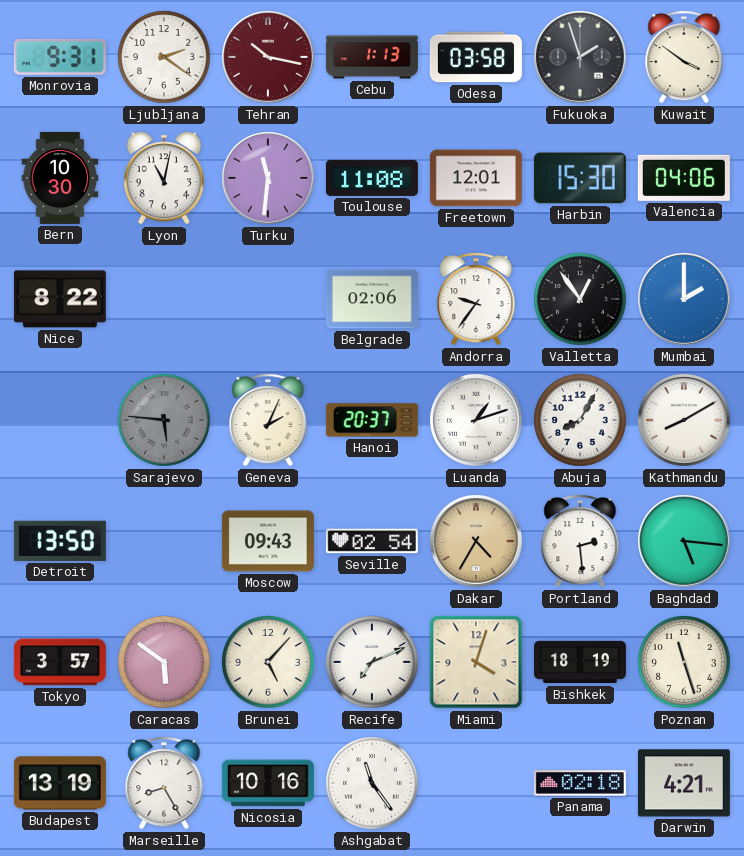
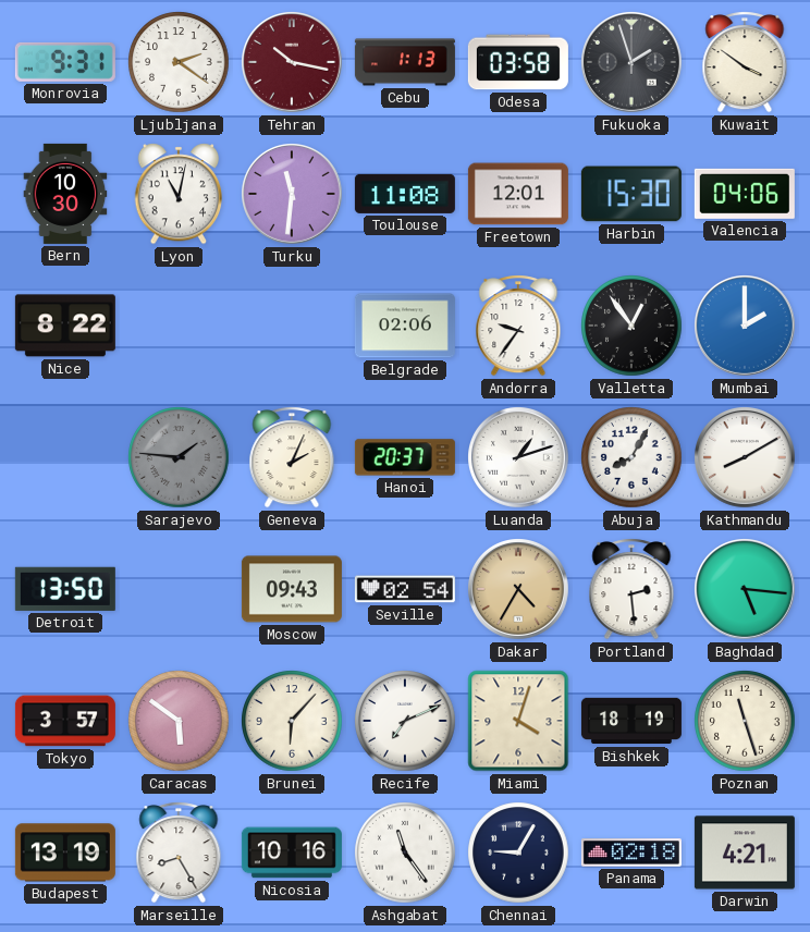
Sarajevo: 5:46 -> 1:46
Brunei: 5:07 -> 6:07
Chennai: none -> 9:05
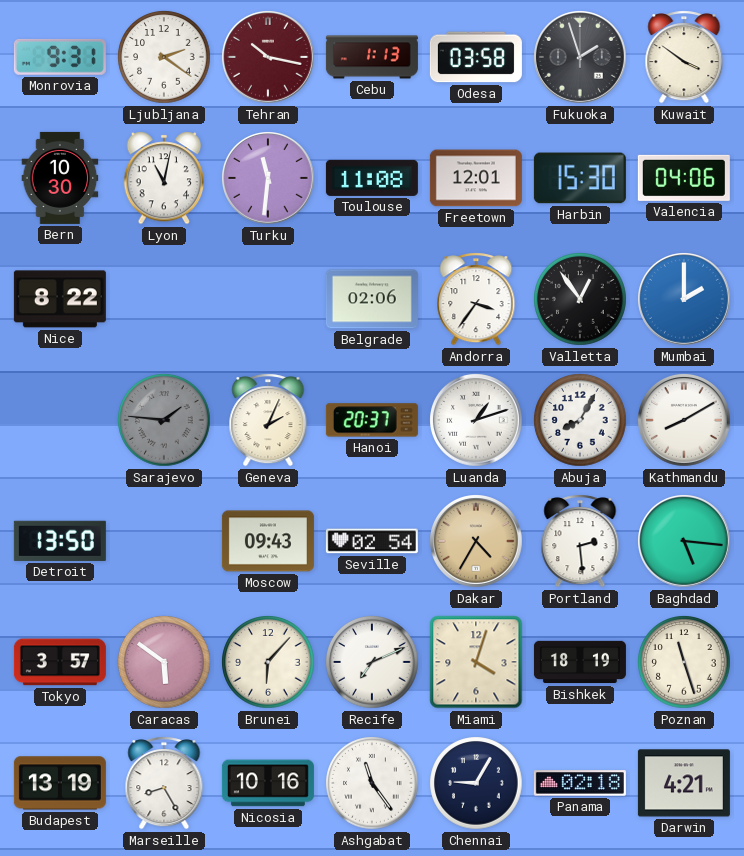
Andorra: 9:36 -> 3:36
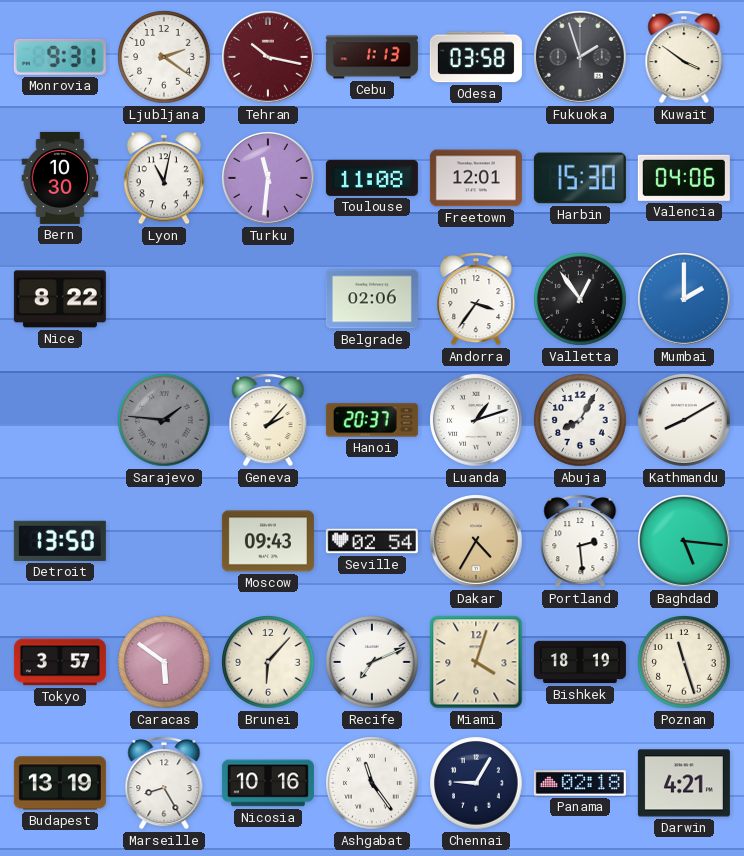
Geneva: 2:04 -> 2:07
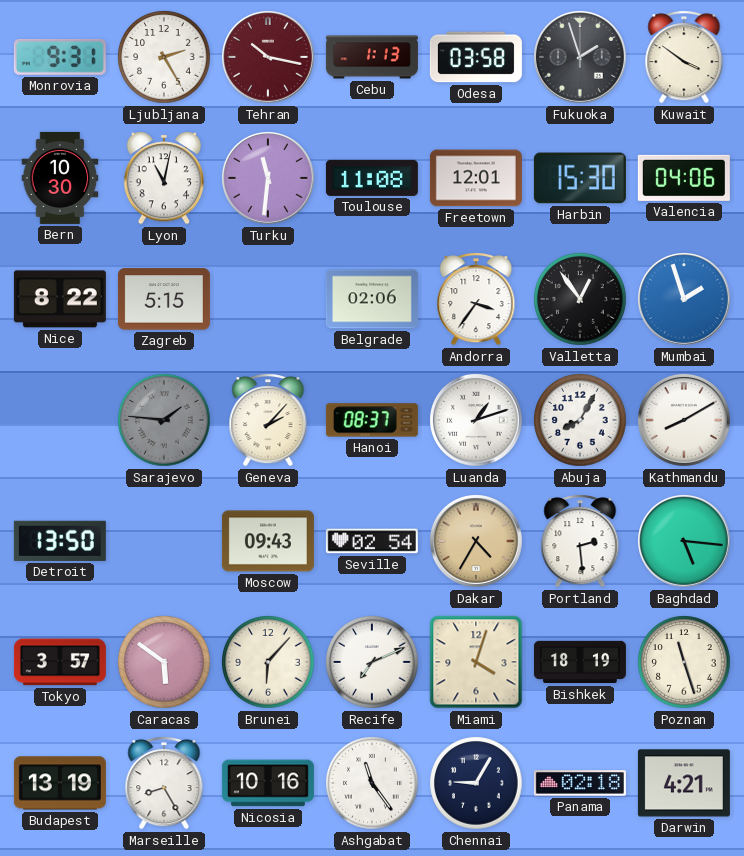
Ljubljana: 2:21 -> 2:25
Zagreb: none -> 5:15
Mumbai: 2:00 -> 1:57
Hanoi: 20:37 -> 08:37
